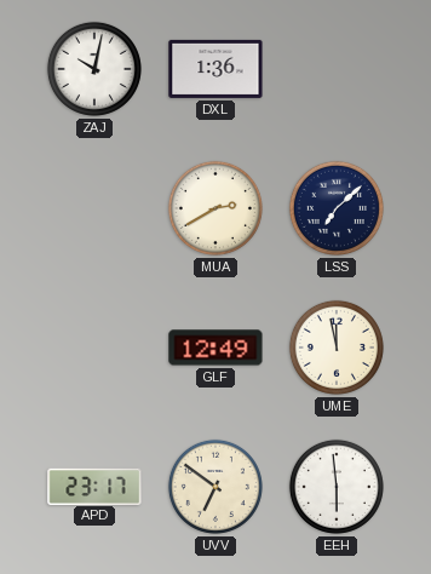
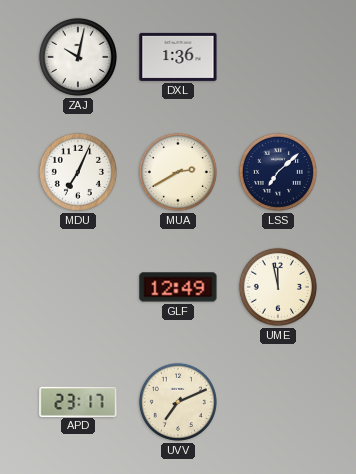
MDU: none -> 7:04
UVV: 6:51 -> 7:11
EEH: 5:59 -> none
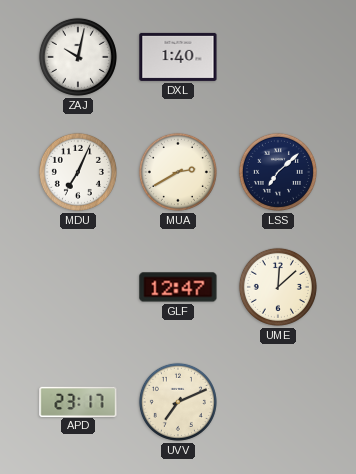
DXL: 1:36 -> 1:40
GLF: 12:49 -> 12:47
UME: 11:58 -> 12:08
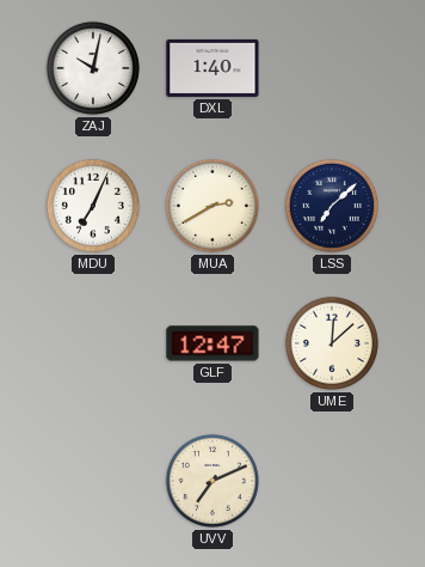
APD: 23:17 -> none
